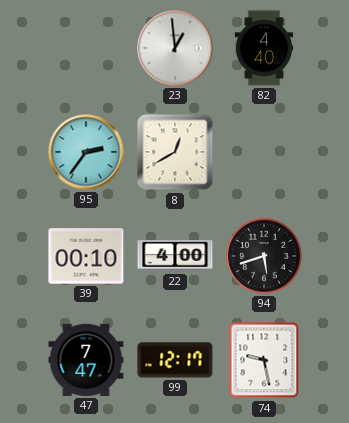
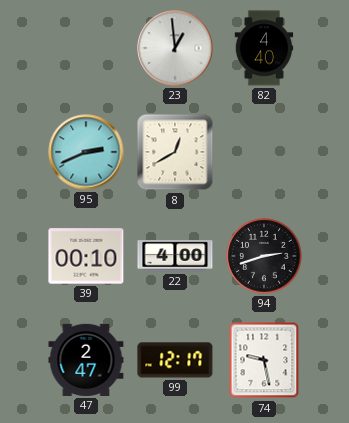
95: 2:36 -> 2:41
94: 5:42 -> 2:42
47: 7:47 -> 2:47
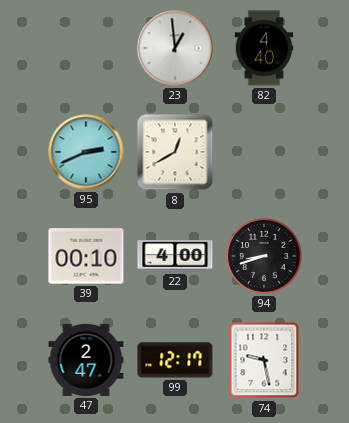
94: 2:42 -> 8:42
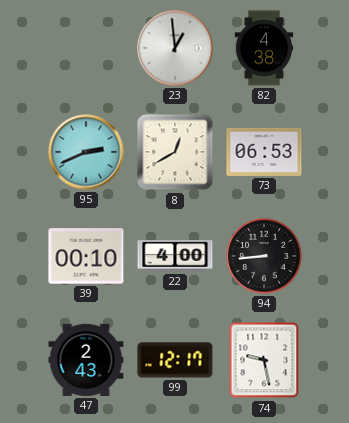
82: 4:40 -> 4:38
73: none -> 06:53
94: 8:42 -> 8:44
47: 2:47 -> 2:43
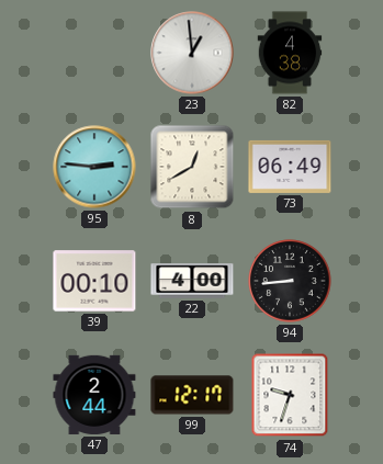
95: 2:41 -> 2:46
73: 06:53 -> 06:49
47: 2:43 -> 2:44
74: 9:28 -> 9:33
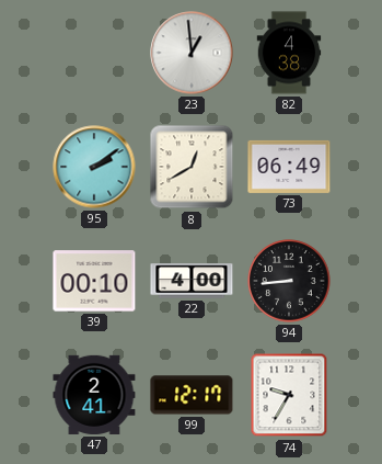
95: 2:46 -> 2:09
47: 2:44 -> 2:41
74: 9:33 -> 9:35
